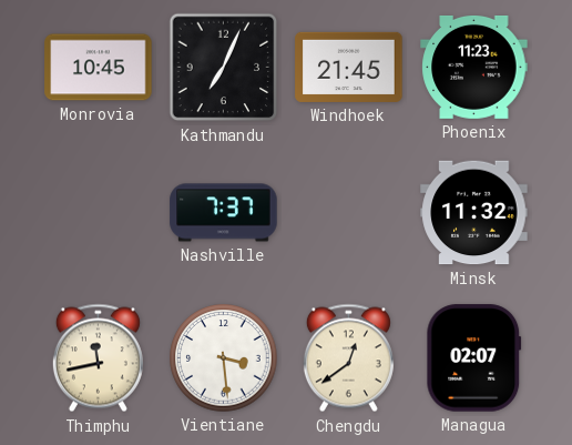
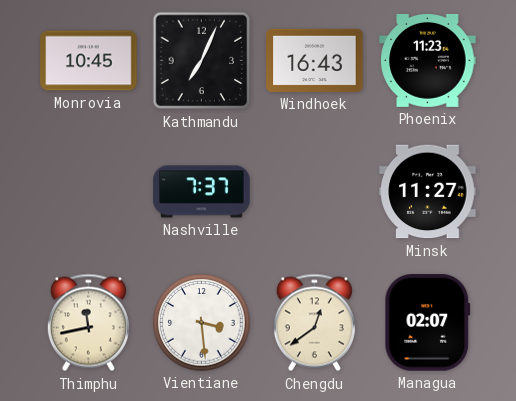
Windhoek: 21:45 -> 16:43
Minsk: 11:32 -> 11:27
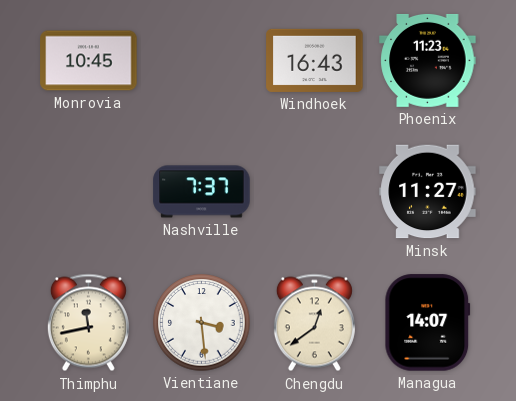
Kathmandu: 7:04 -> none
Managua: 02:07 -> 14:07
